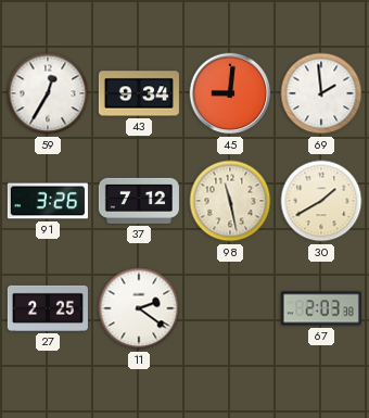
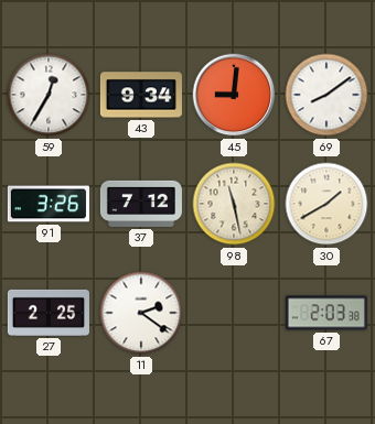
69: 1:59 -> 8:09
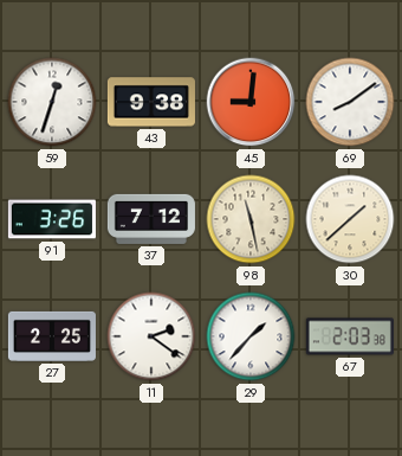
59: 12:35 -> 12:33
43: 9:34 -> 9:38
30: 1:40 -> 1:38
29: none -> 1:37
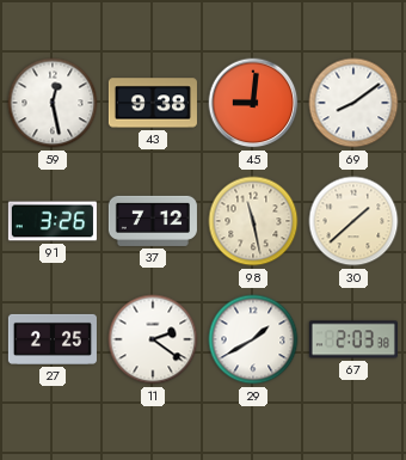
59: 12:33 -> 12:28
29: 1:37 -> 1:40
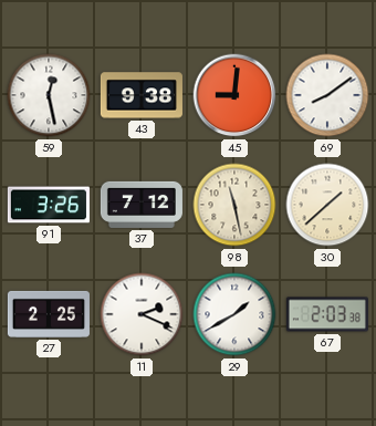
11: 2:21 -> 2:19
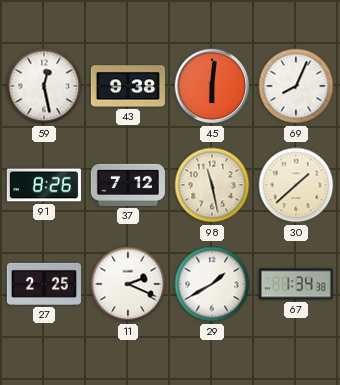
45: 9:01 -> 6:01
69: 8:09 -> 8:04
91: 3:26 -> 8:26
67: 2:03 -> 1:34
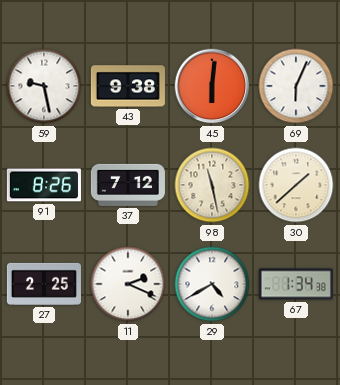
59: 12:28 -> 9:28
69: 8:04 -> 6:04
29: 1:40 -> 4:40
